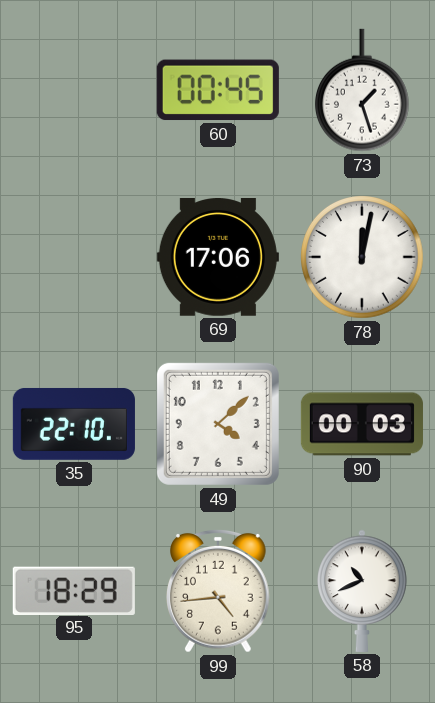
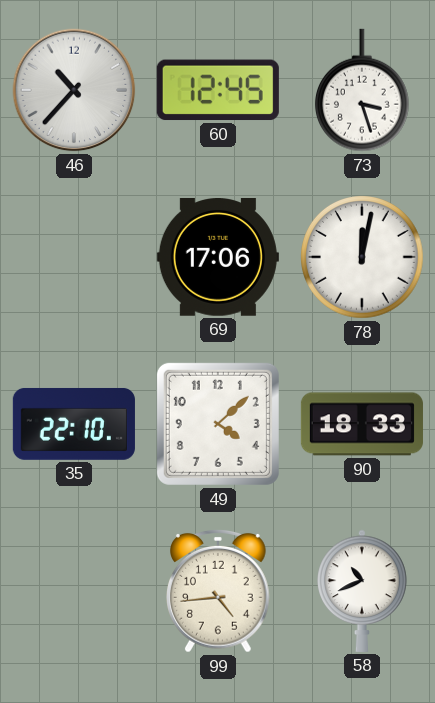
46: none -> 10:37
60: 00:45 -> 12:45
73: 1:27 -> 3:27
90: 00:03 -> 18:33
95: 18:29 -> none
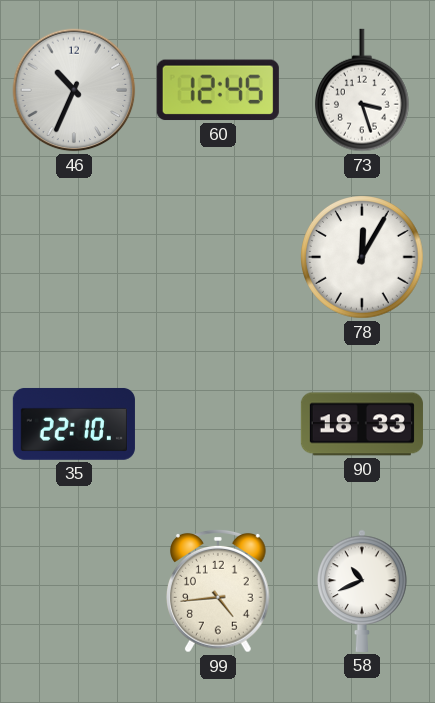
46: 10:37 -> 10:34
69: 17:06 -> none
78: 12:02 -> 12:05
49: 4:08 -> none
